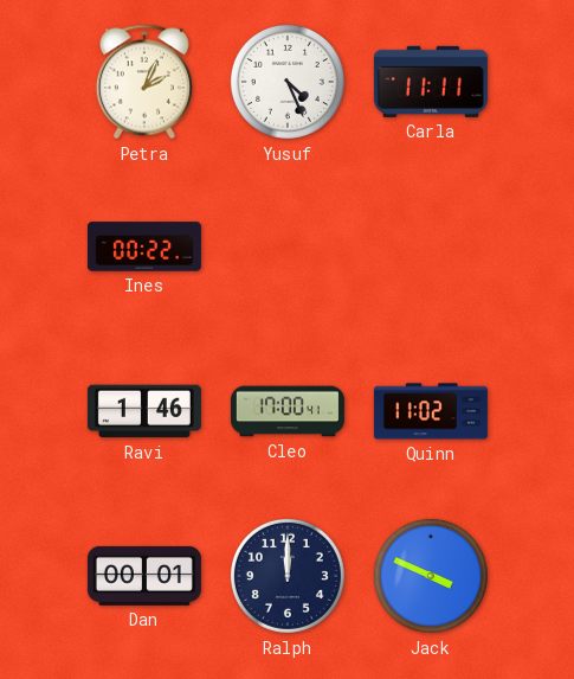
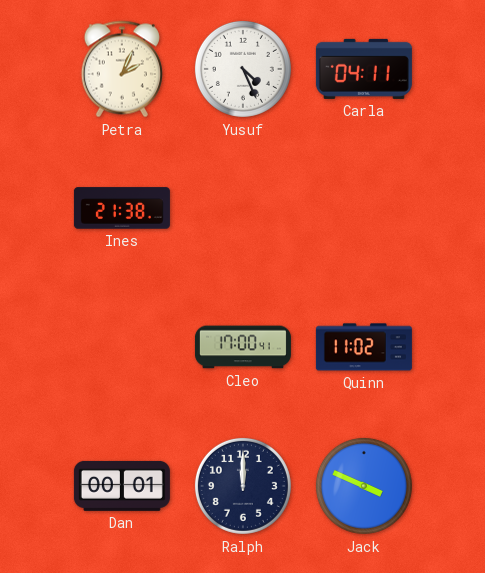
Carla: 11:11 -> 04:11
Ines: 00:22 -> 21:38
Ravi: 1:46 -> none
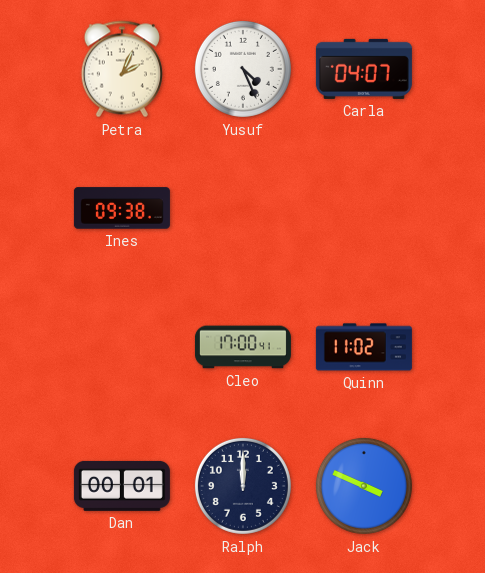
Carla: 04:11 -> 04:07
Ines: 21:38 -> 09:38
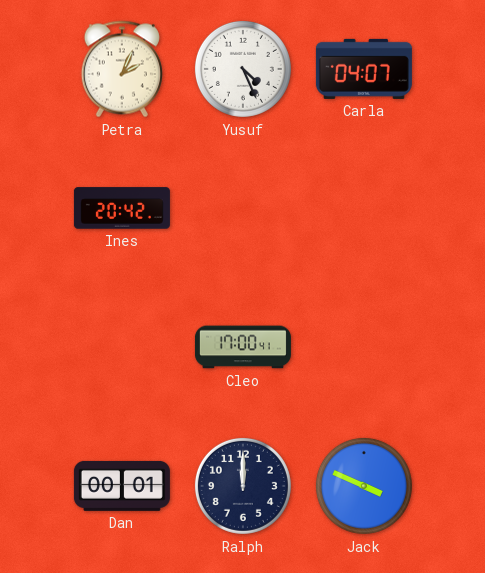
Ines: 09:38 -> 20:42
Quinn: 11:02 -> none
